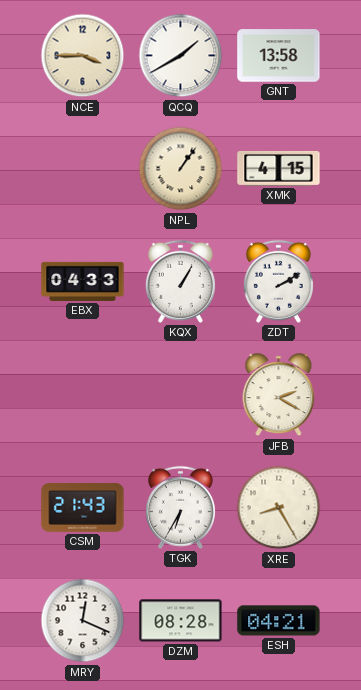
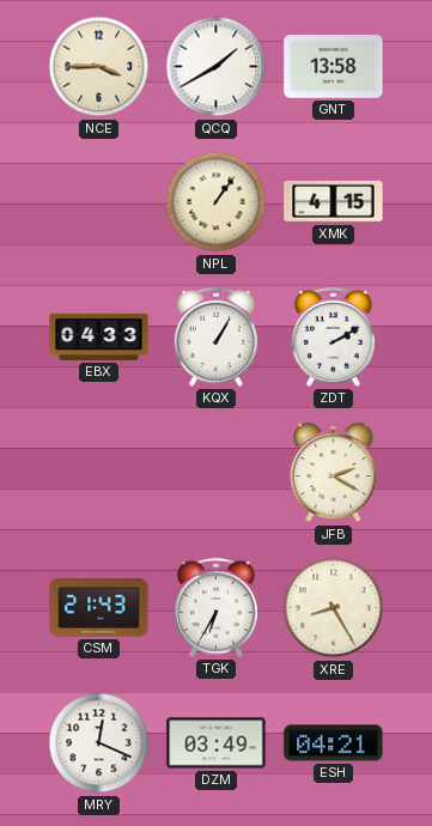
DZM: 08:28 -> 03:49
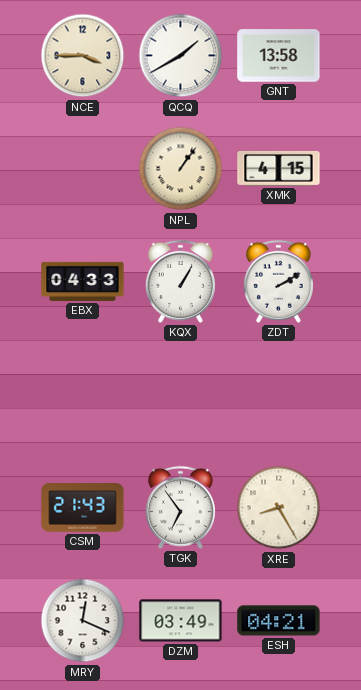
JFB: 2:20 -> none
TGK: 6:35 -> 6:54
